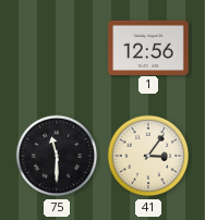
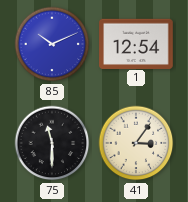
85: none -> 10:11
1: 12:56 -> 12:54
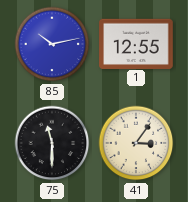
85: 10:11 -> 10:13
1: 12:54 -> 12:55
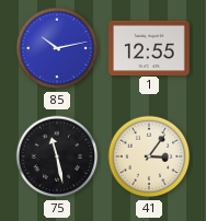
75: 11:30 -> 11:28
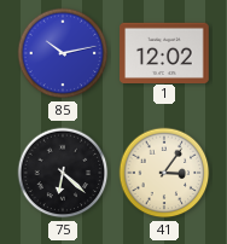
1: 12:55 -> 12:02
75: 11:28 -> 6:22
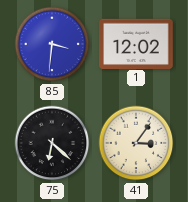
85: 10:13 -> 3:31
